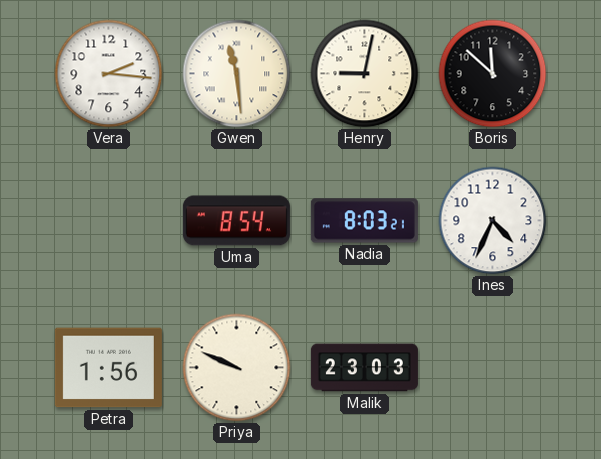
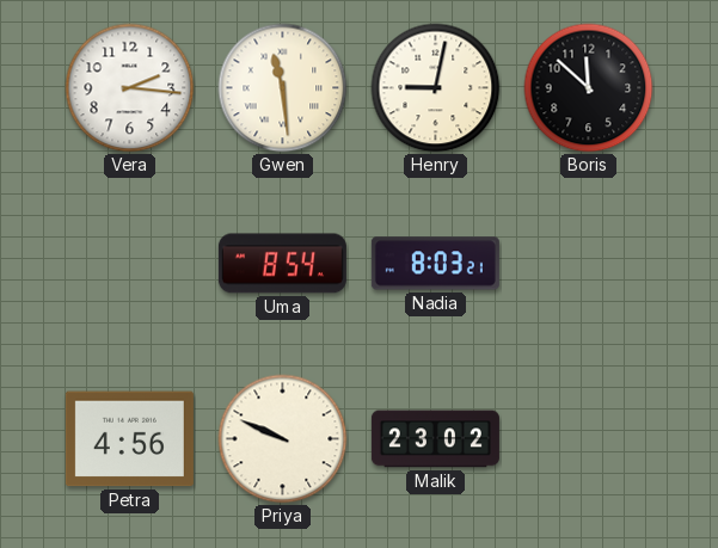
Ines: 4:34 -> none
Petra: 1:56 -> 4:56
Malik: 23:03 -> 23:02
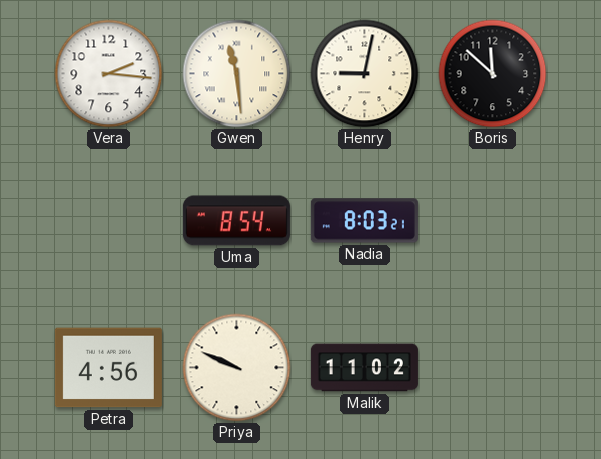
Malik: 23:02 -> 11:02
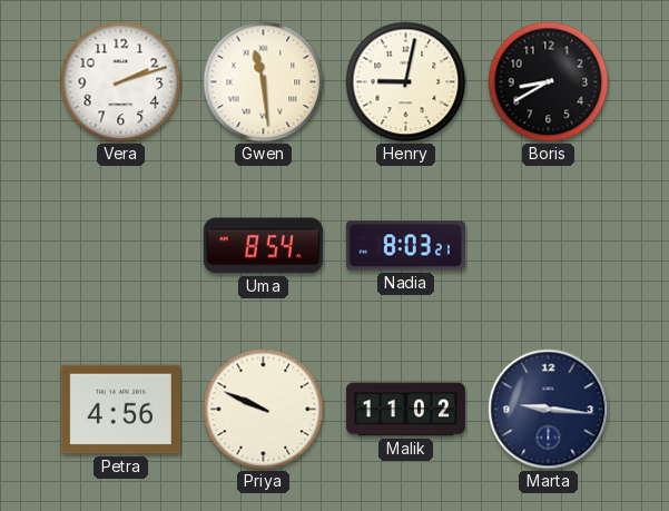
Vera: 2:16 -> 2:12
Boris: 11:52 -> 8:40
Marta: none -> 9:16
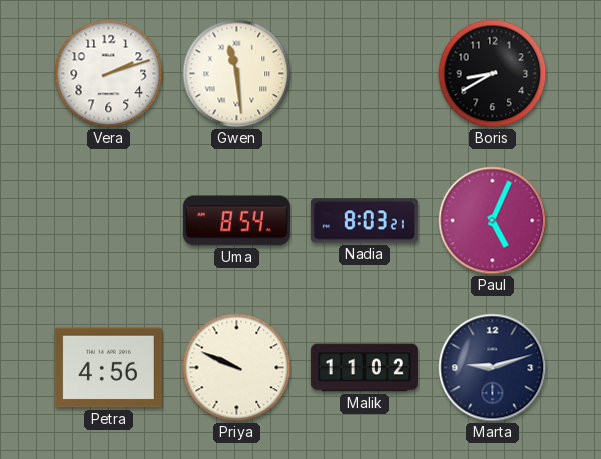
Henry: 9:02 -> none
Paul: none -> 5:04
Marta: 9:16 -> 9:12
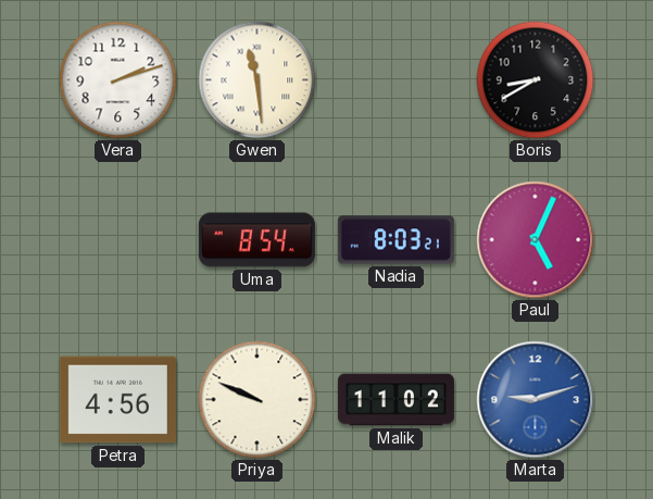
Marta dial: navy -> blue
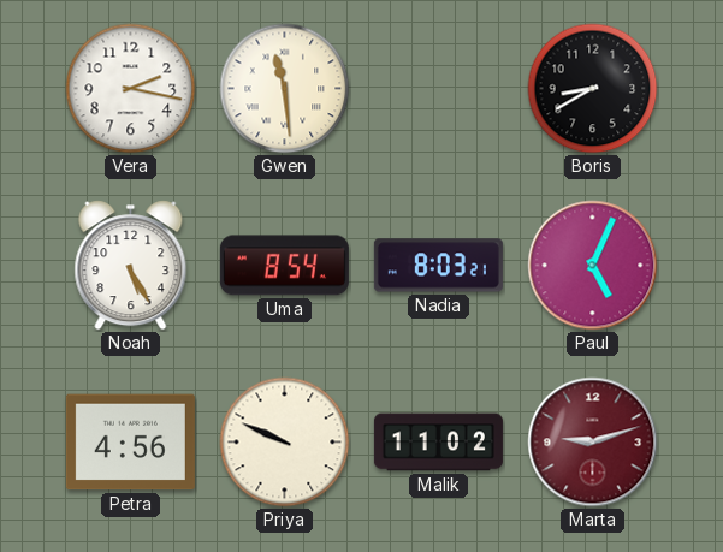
Vera: 2:12 -> 2:17
Noah: none -> 5:25
Marta dial: blue -> burgundy
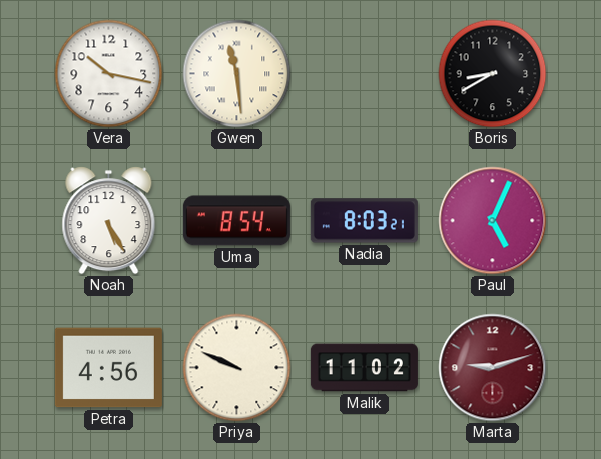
Vera: 2:17 -> 10:17
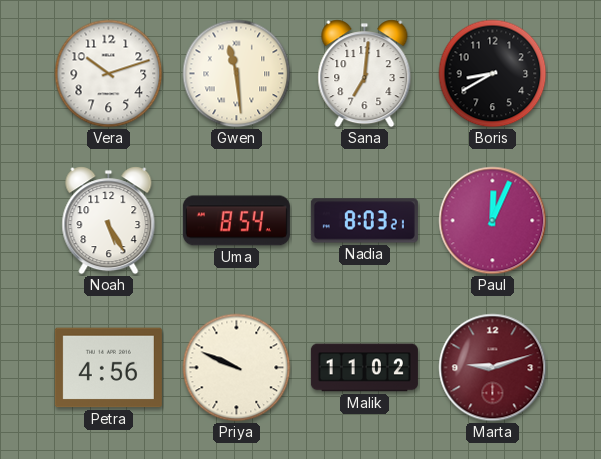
Vera: 10:17 -> 10:12
Sana: none -> 7:01
Paul: 5:04 -> 12:04
